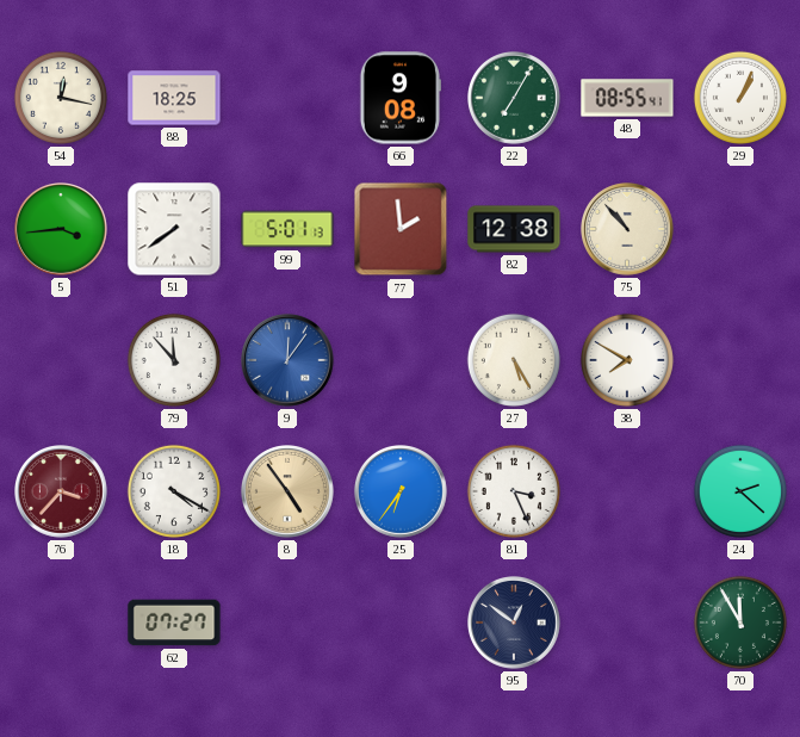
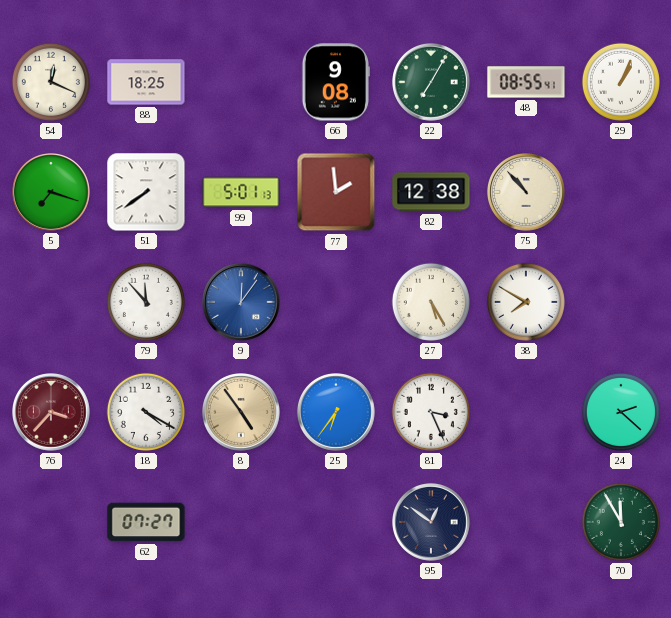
54: 12:17 -> 12:19
5: 3:44 -> 7:18
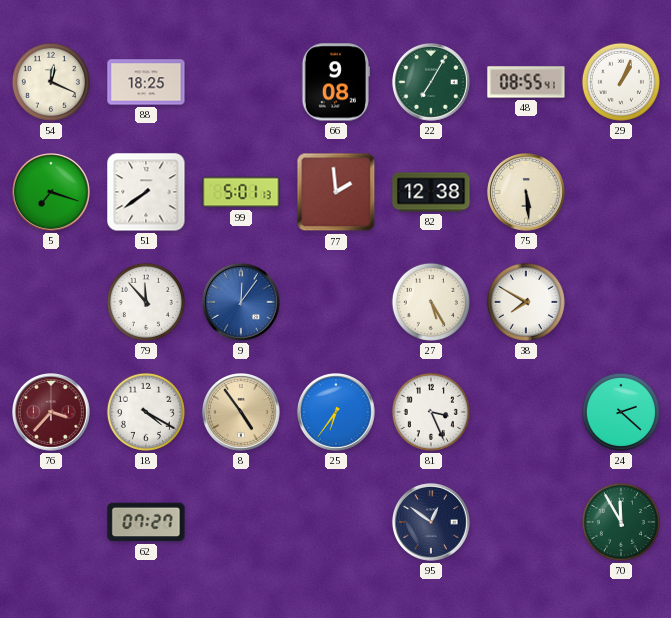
75: 10:53 -> 5:29
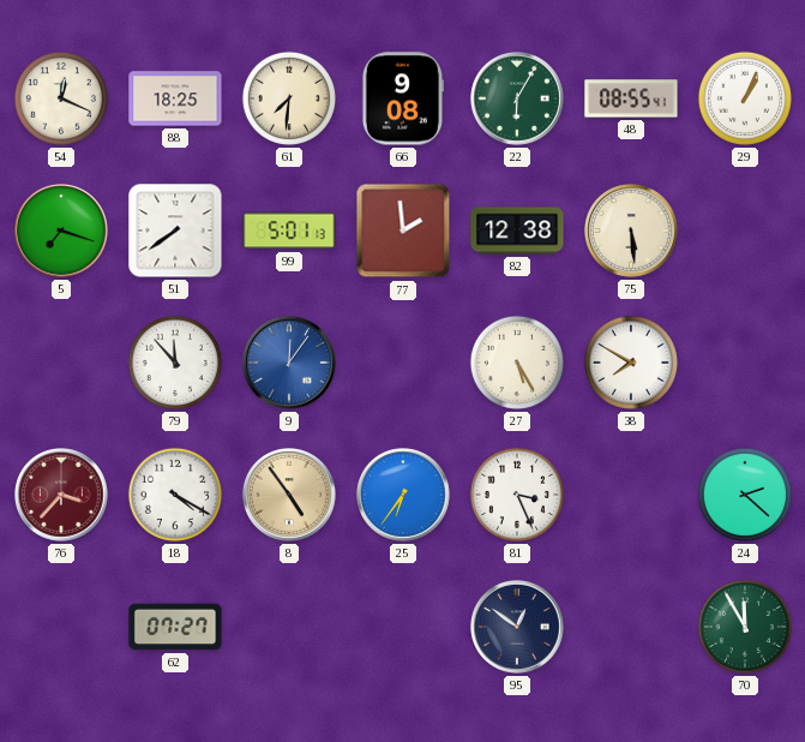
61: none -> 7:31
22: 7:05 -> 6:05
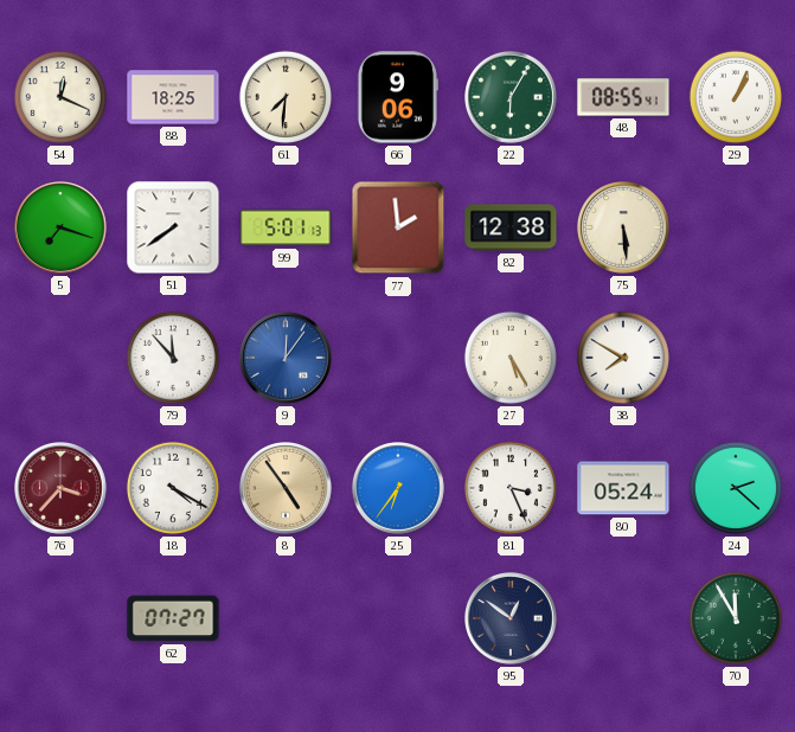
66: 9:08 -> 9:06
80: none -> 05:24
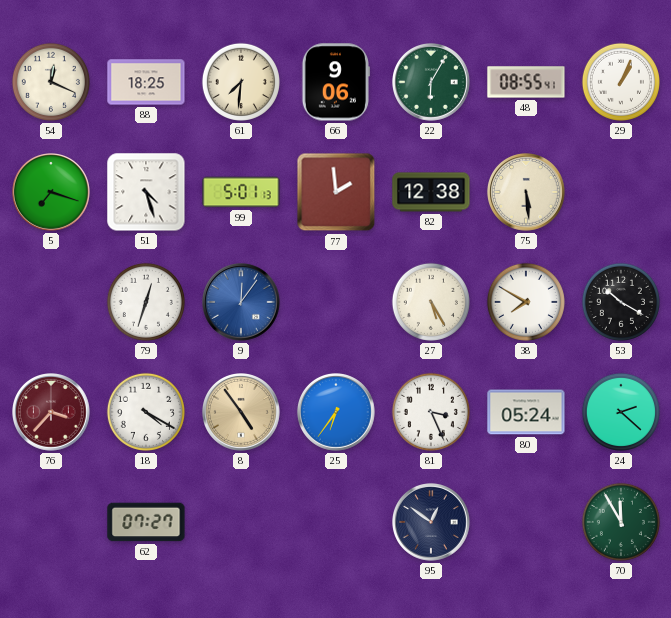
51: 7:39 -> 4:27
79: 11:53 -> 12:33
53: none -> 10:20
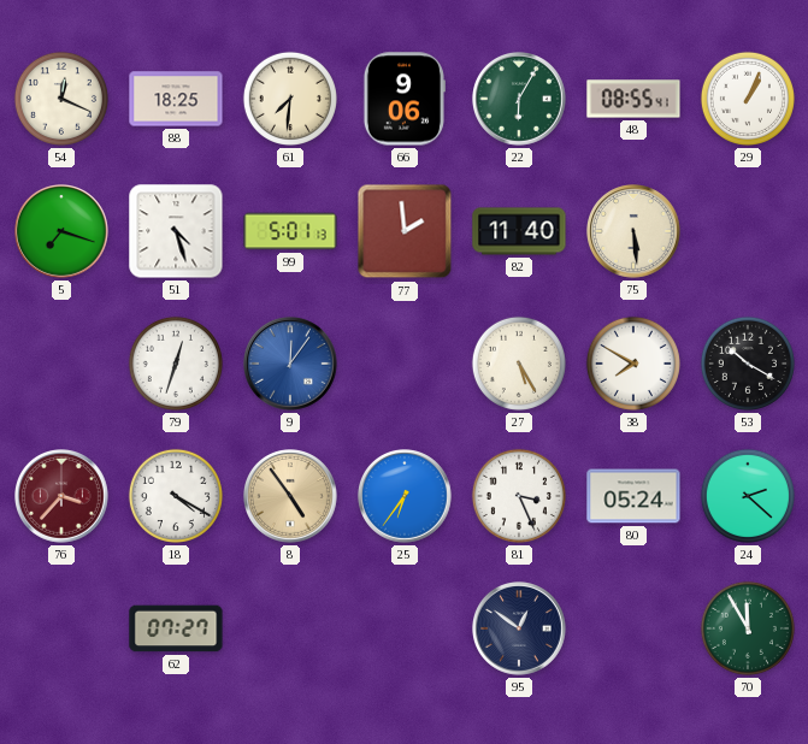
82: 12:38 -> 11:40
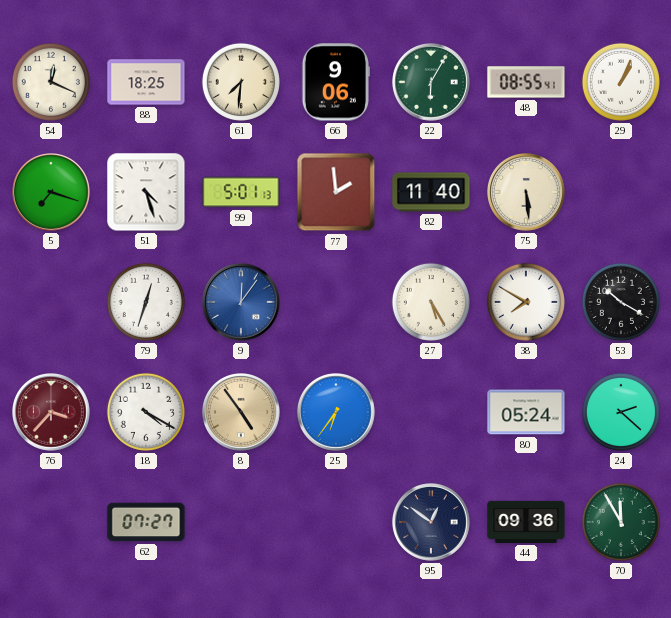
81: 3:26 -> none
44: none -> 09:36
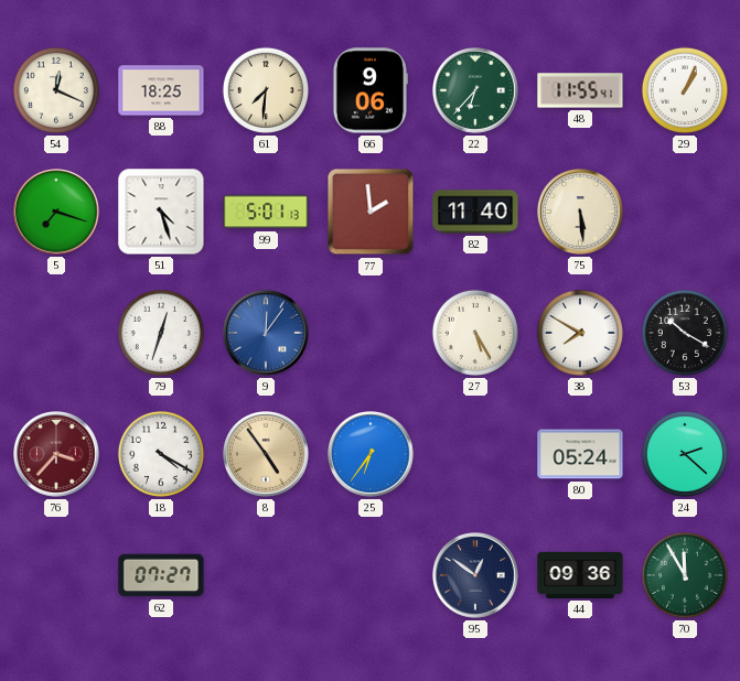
22: 6:05 -> 6:37
48: 08:55 -> 11:55
